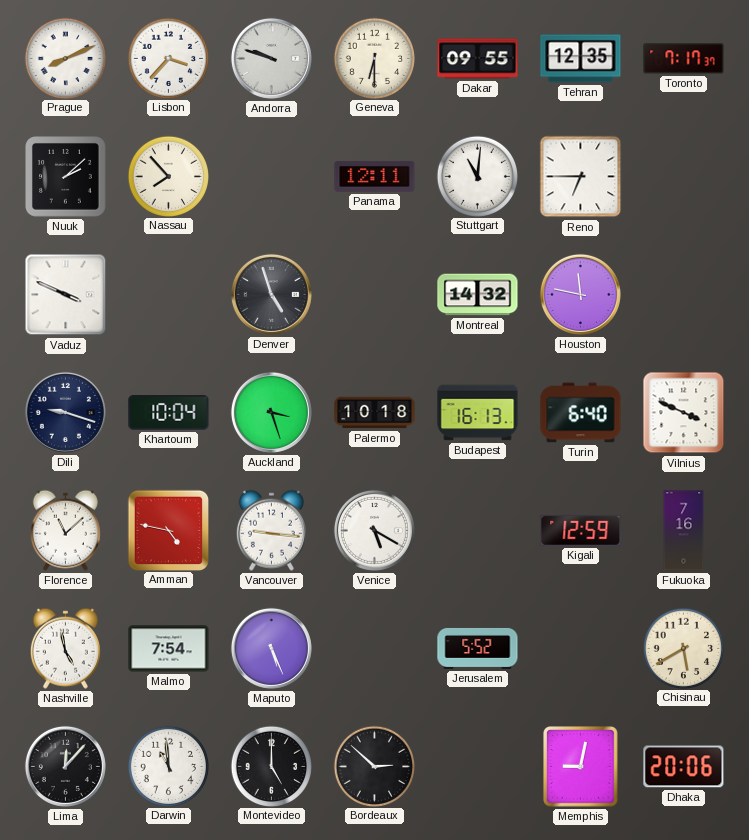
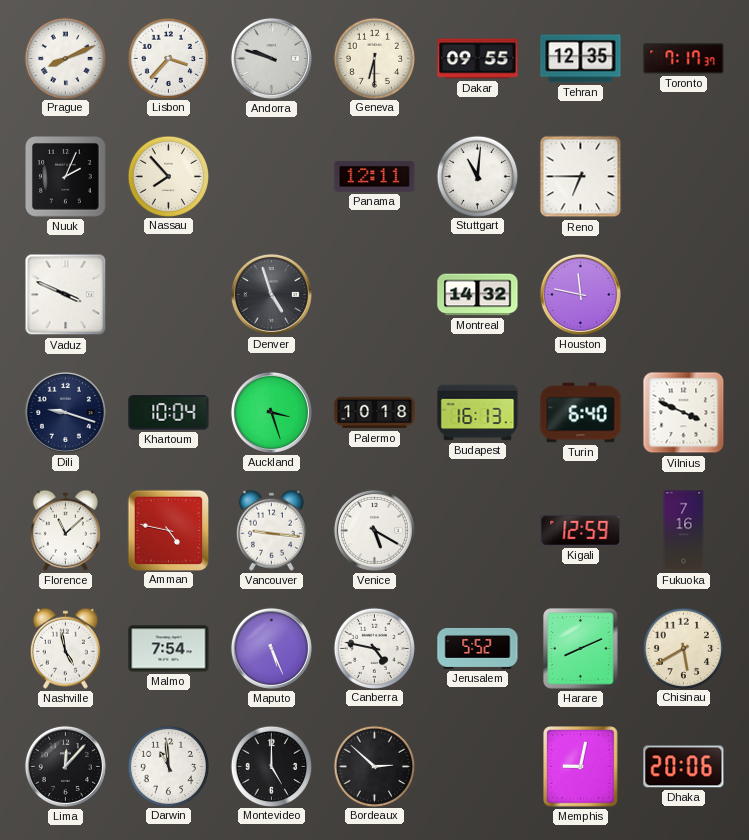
Nuuk: 2:08 -> 2:04
Canberra: none -> 4:47
Harare: none -> 8:11
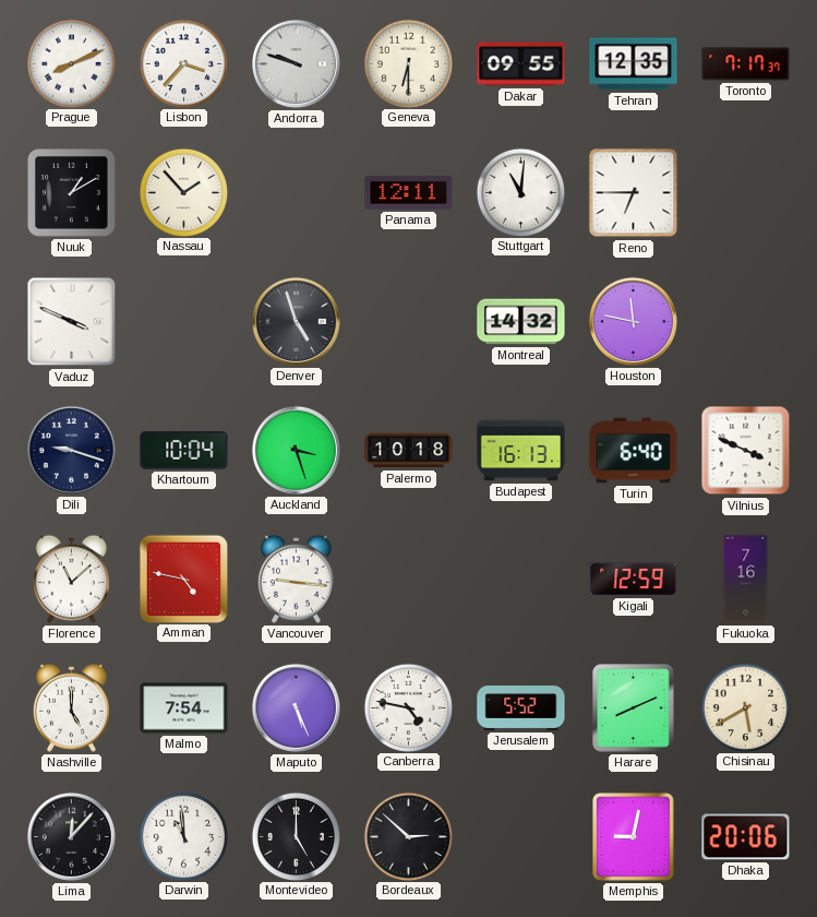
Nuuk: 2:04 -> 1:10
Nassau: 7:53 -> 1:53
Venice: 5:20 -> none
Nashville: 4:58 -> 5:00
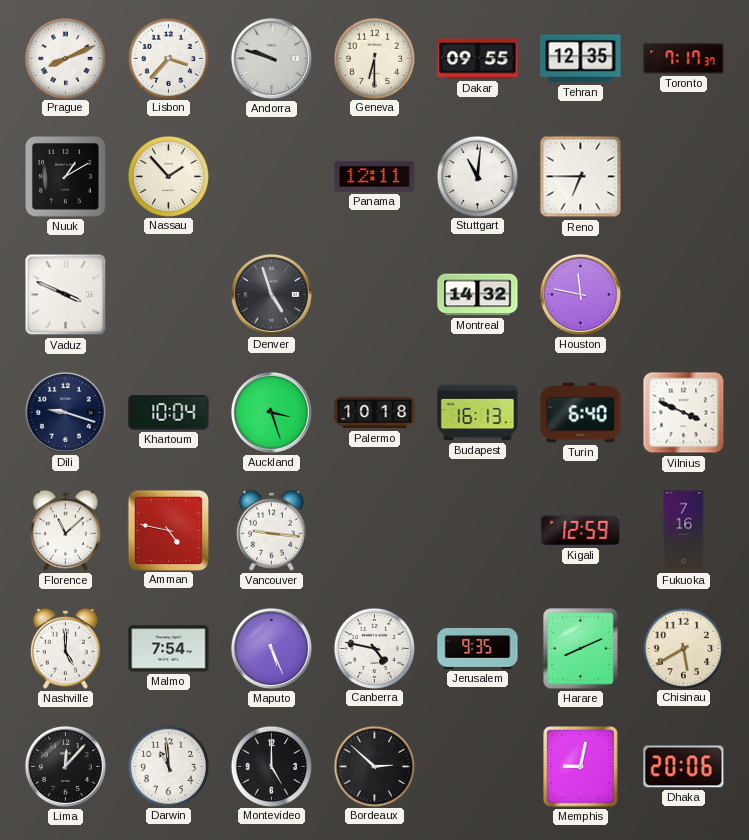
Jerusalem: 5:52 -> 9:35
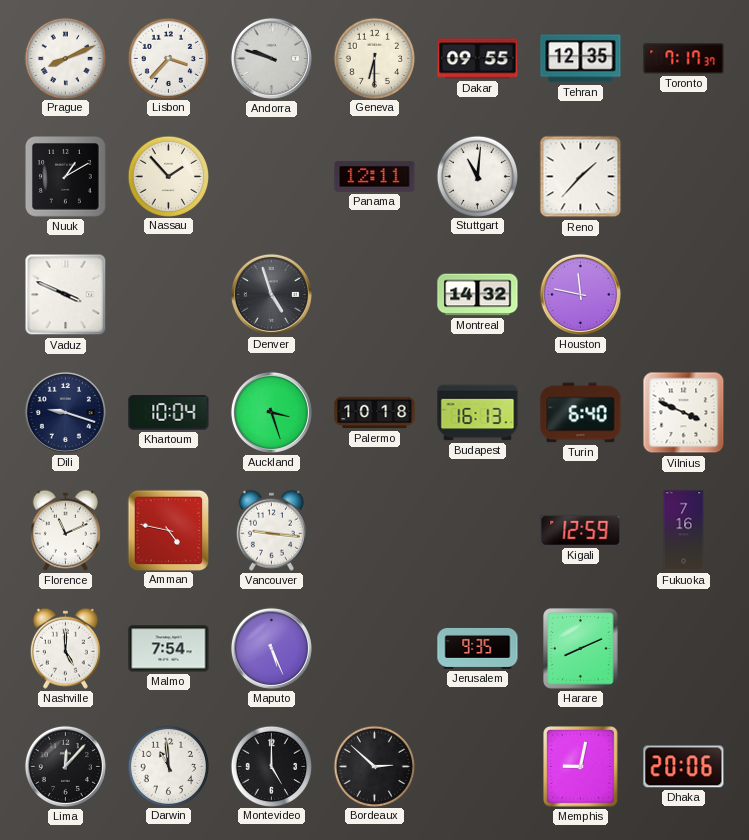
Reno: 6:45 -> 1:37
Florence: 11:08 -> 11:11
Canberra: 4:47 -> none
Chisinau: 5:40 -> none
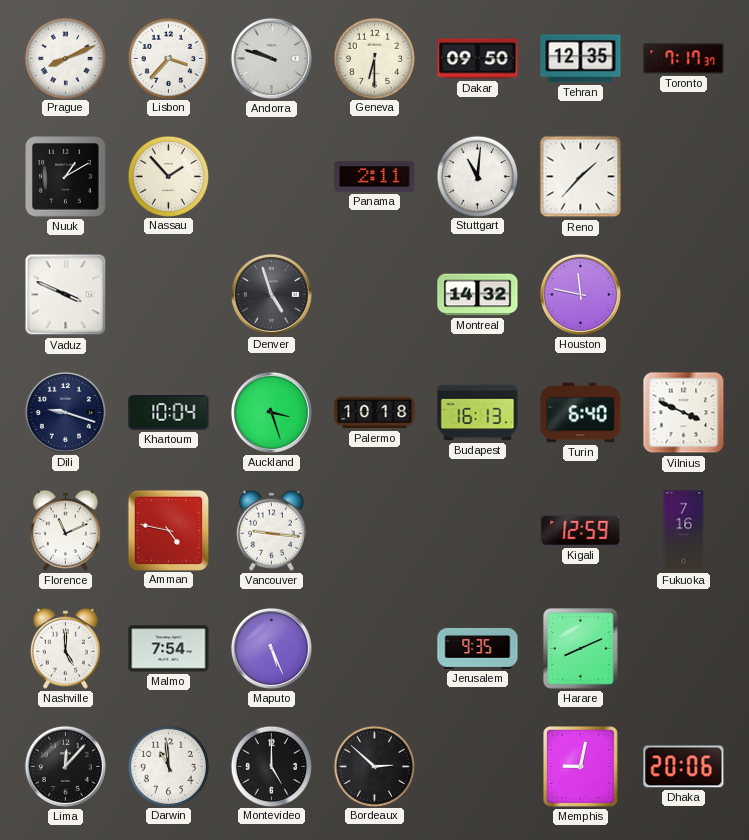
Dakar: 09:55 -> 09:50
Panama: 12:11 -> 2:11
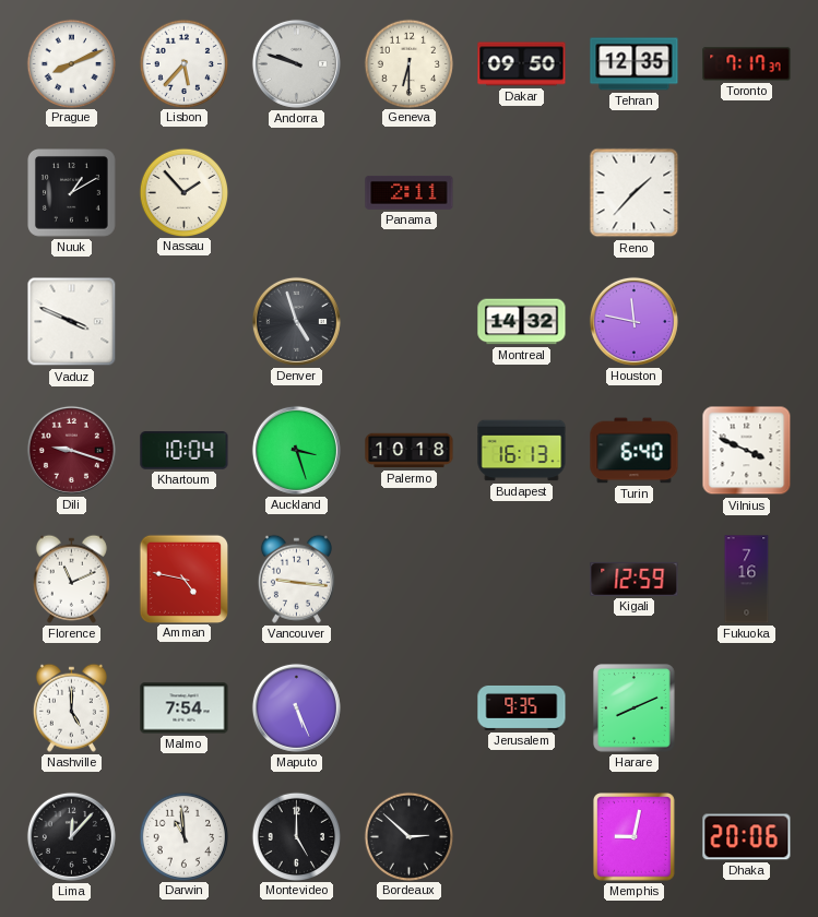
Lisbon: 3:37 -> 5:37
Stuttgart: 11:01 -> none
Dili dial: navy -> burgundy
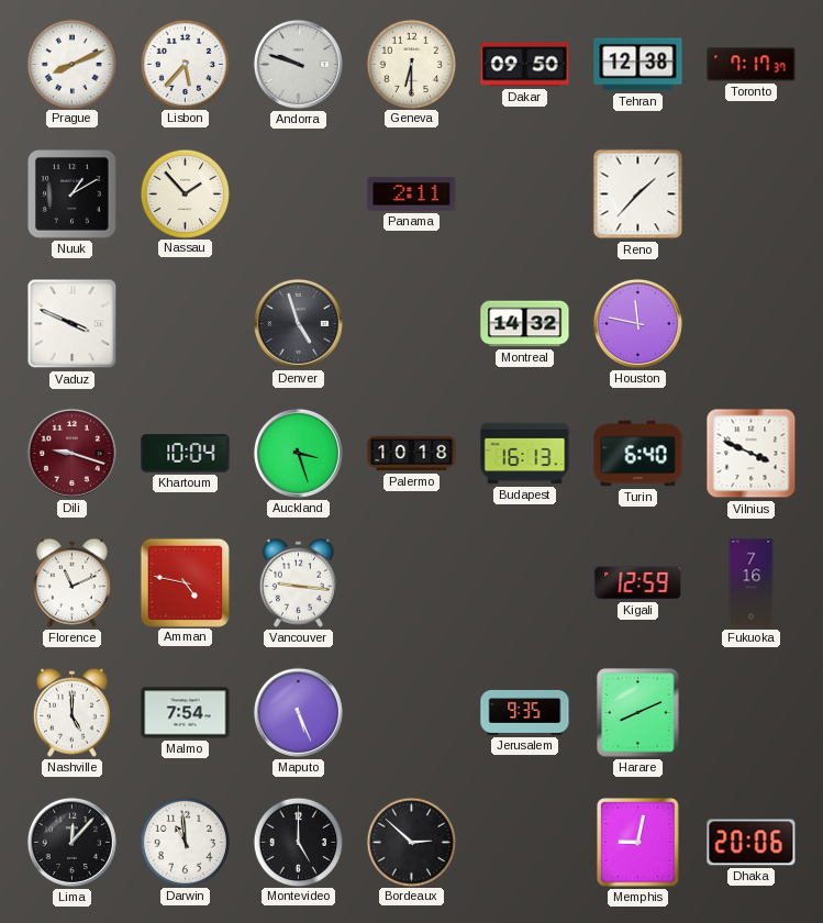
Tehran: 12:35 -> 12:38
